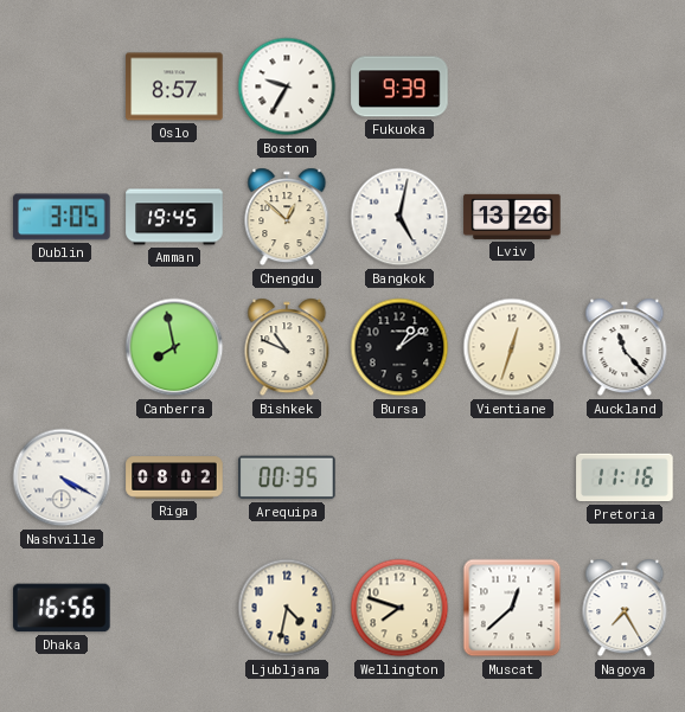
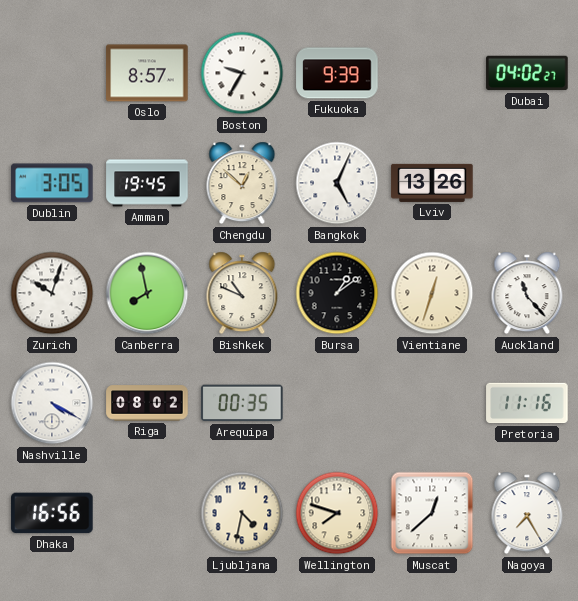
Dubai: none -> 04:02
Bangkok: 5:02 -> 5:04
Zurich: none -> 10:03
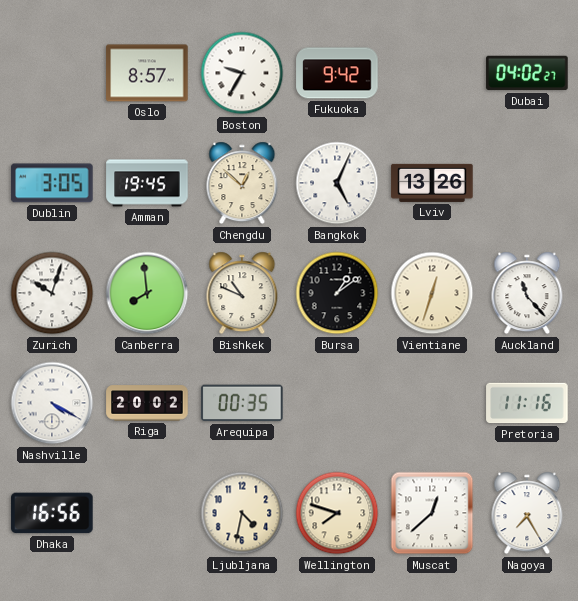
Fukuoka: 9:39 -> 9:42
Canberra: 7:58 -> 7:59
Riga: 08:02 -> 20:02
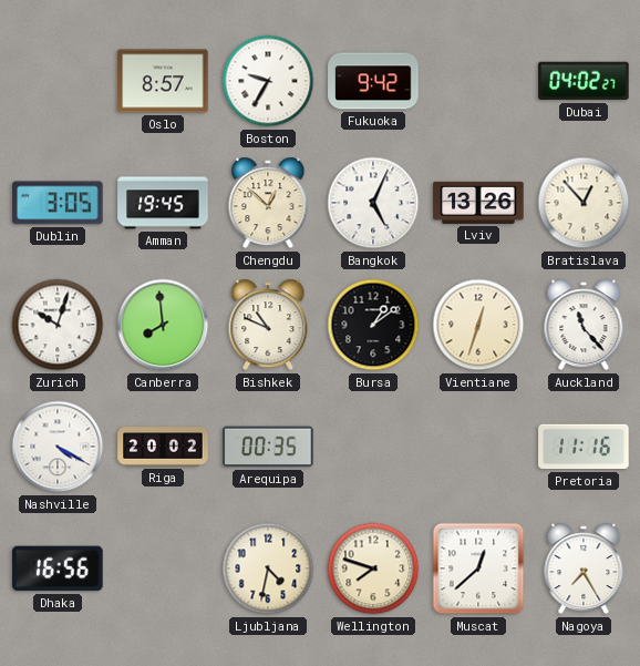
Bratislava: none -> 12:53
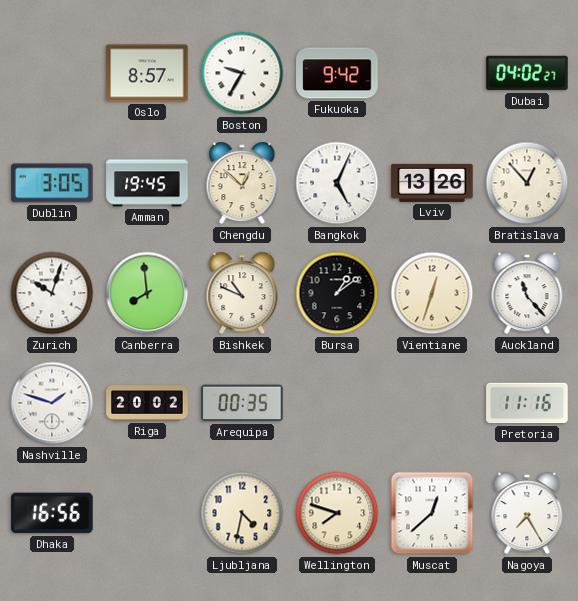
Nashville: 4:20 -> 1:48
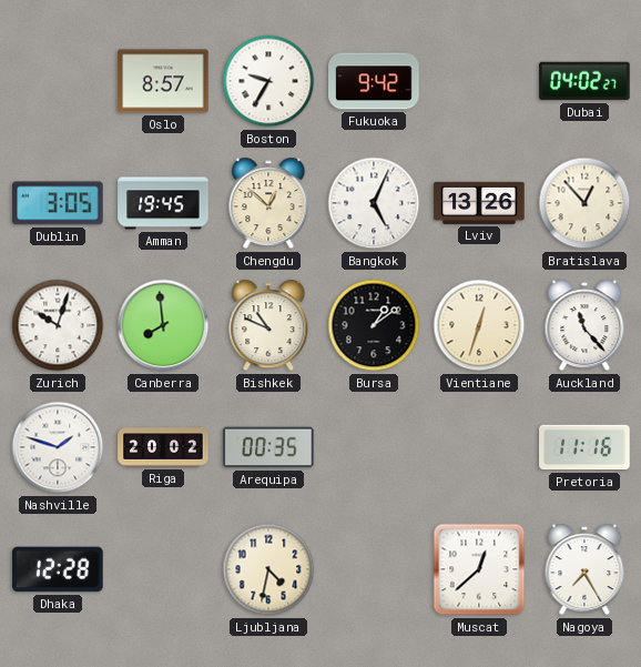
Dhaka: 16:56 -> 12:28
Wellington: 7:48 -> none
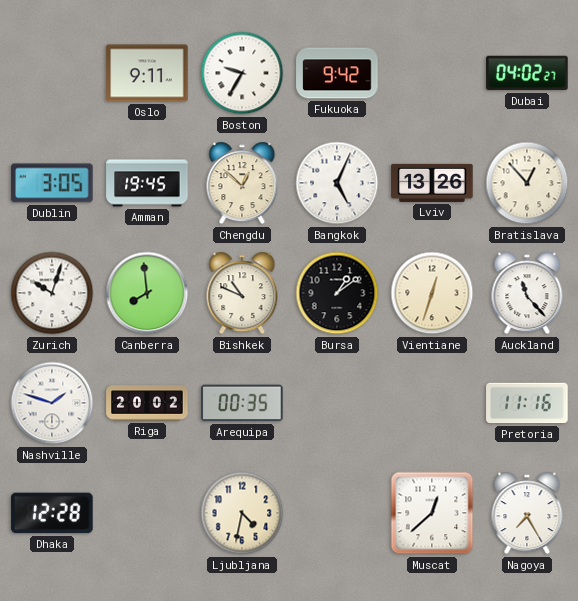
Oslo: 8:57 -> 9:11
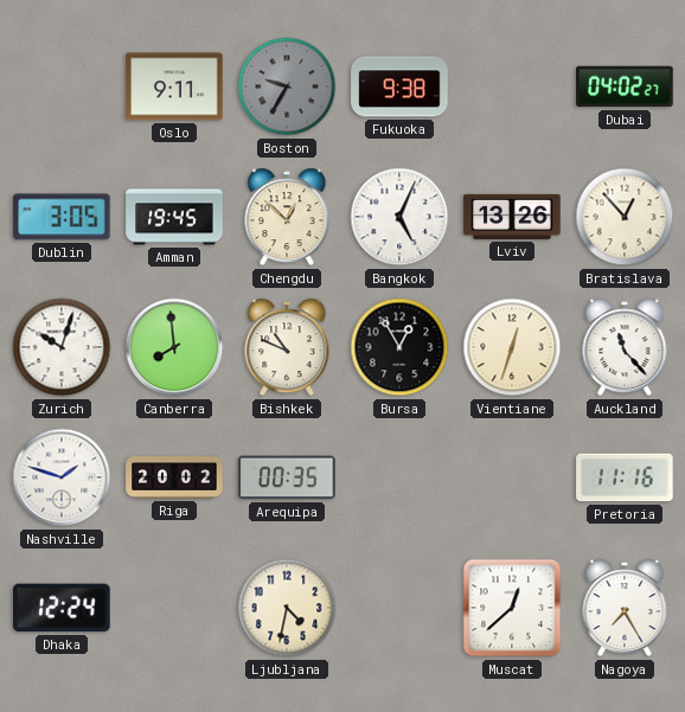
Boston dial: white -> grey
Fukuoka: 9:42 -> 9:38
Bursa: 1:09 -> 12:55
Dhaka: 12:28 -> 12:24
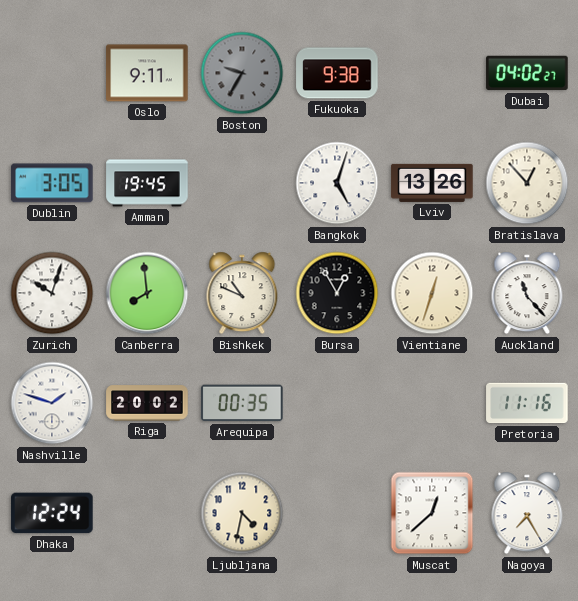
Chengdu: 12:52 -> none
Bangkok: 5:04 -> 5:03
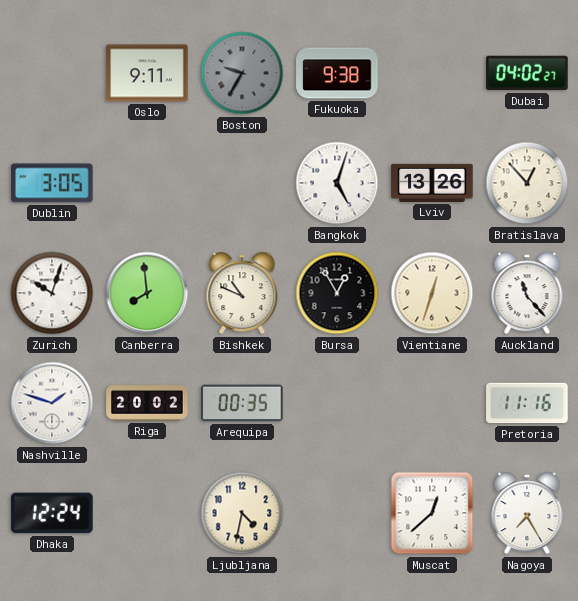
Amman: 19:45 -> none
